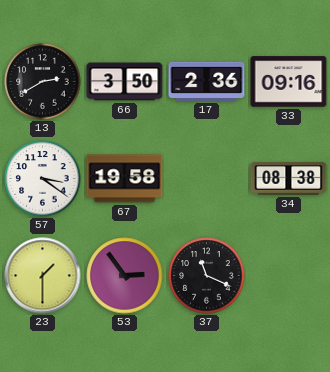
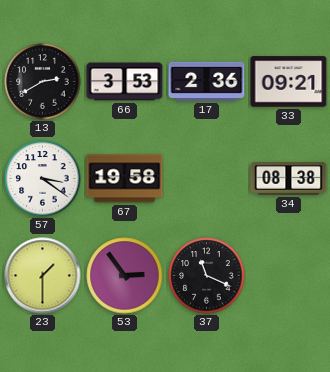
66: 3:50 -> 3:53
33: 09:16 -> 09:21
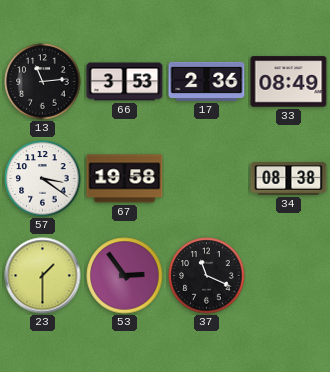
13: 2:40 -> 11:14
33: 09:21 -> 08:49
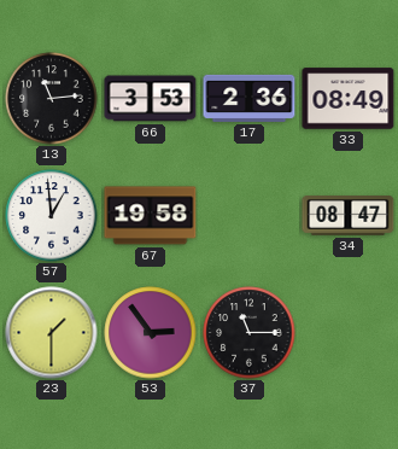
57: 3:21 -> 12:59
34: 08:38 -> 08:47
37: 11:19 -> 11:15
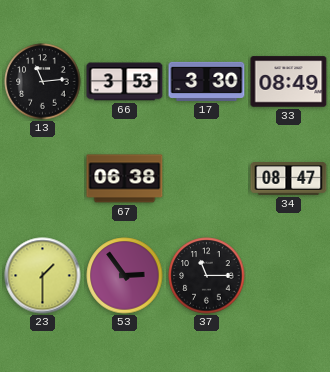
17: 2:36 -> 3:30
57: 12:59 -> none
67: 19:58 -> 06:38
